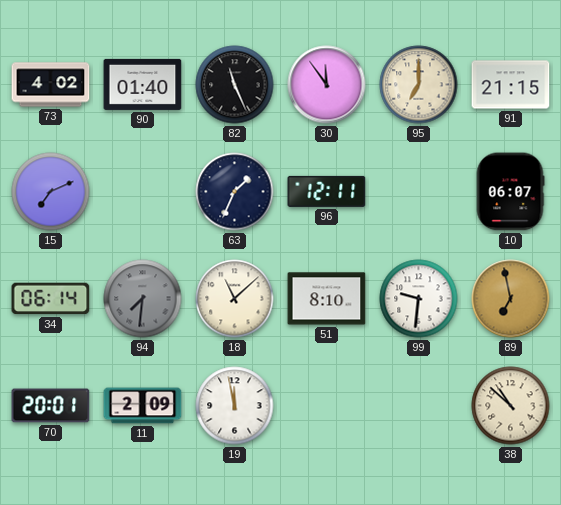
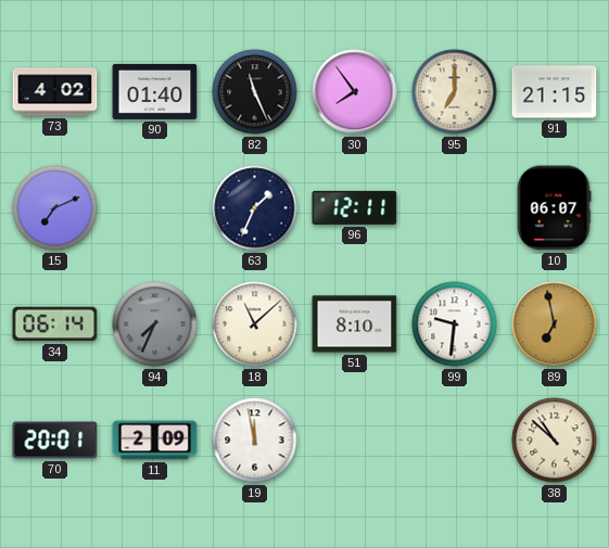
30: 11:54 -> 7:54
94: 7:31 -> 7:34
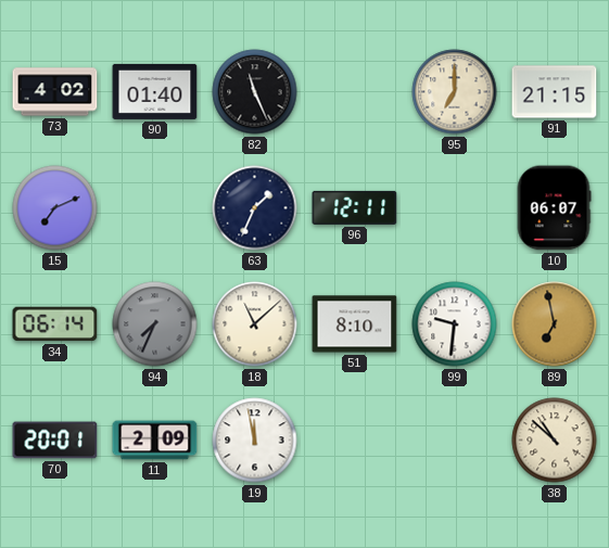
30: 7:54 -> none
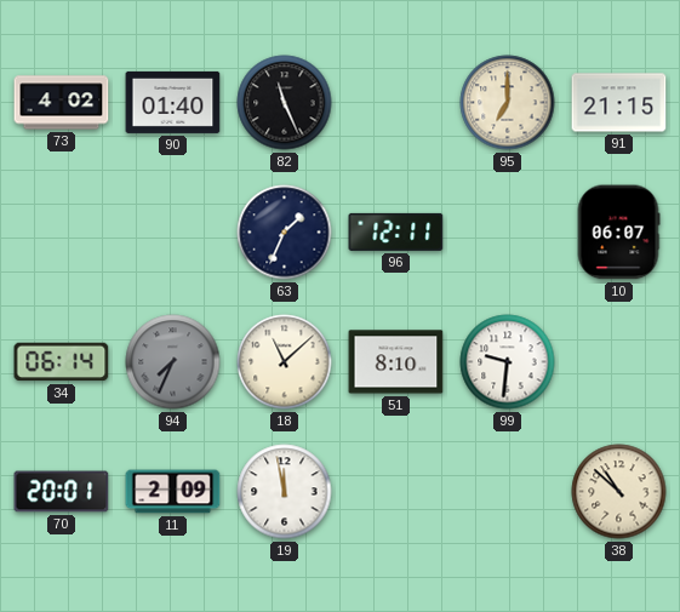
15: 7:11 -> none
89: 6:58 -> none
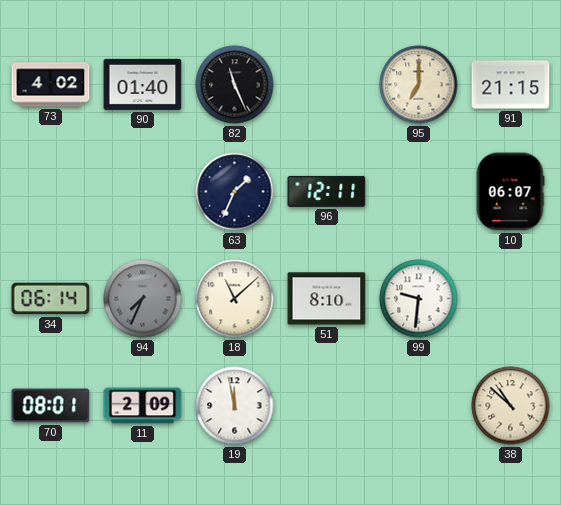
70: 20:01 -> 08:01
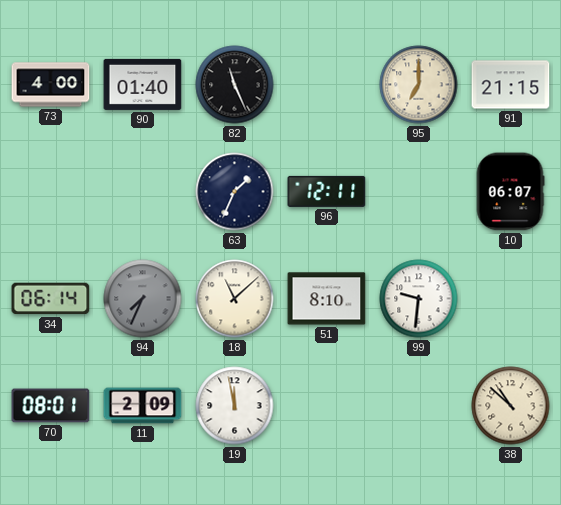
73: 4:02 -> 4:00
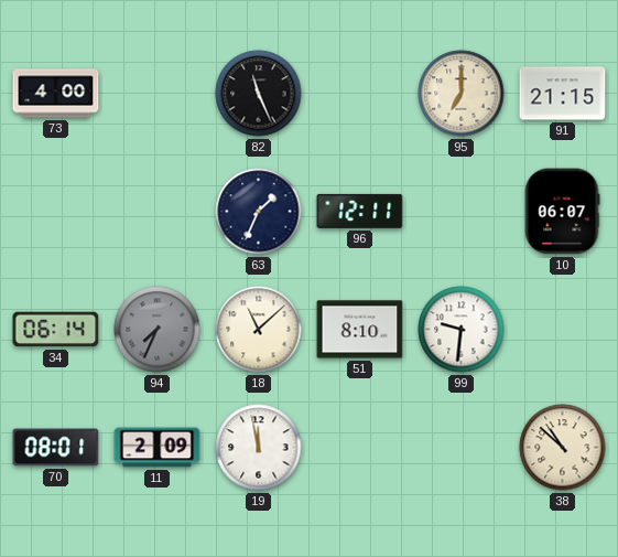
90: 01:40 -> none
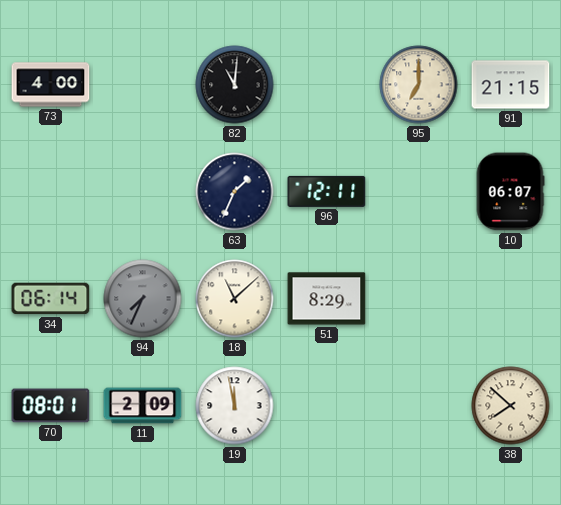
82: 11:26 -> 11:01
51: 8:10 -> 8:29
99: 9:31 -> none
38: 10:52 -> 7:52
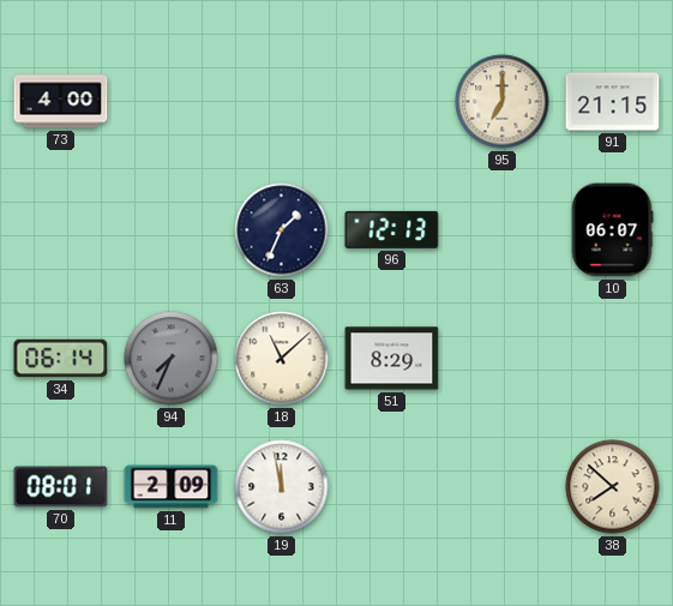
82: 11:01 -> none
96: 12:11 -> 12:13
